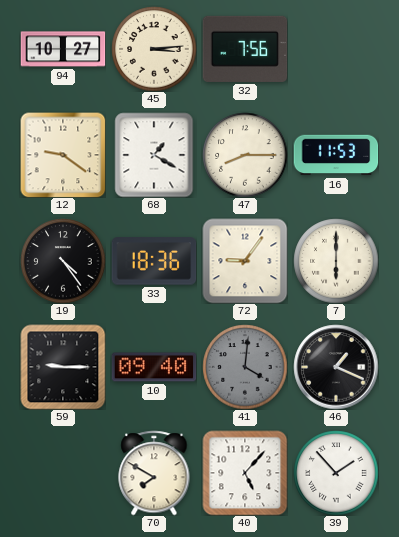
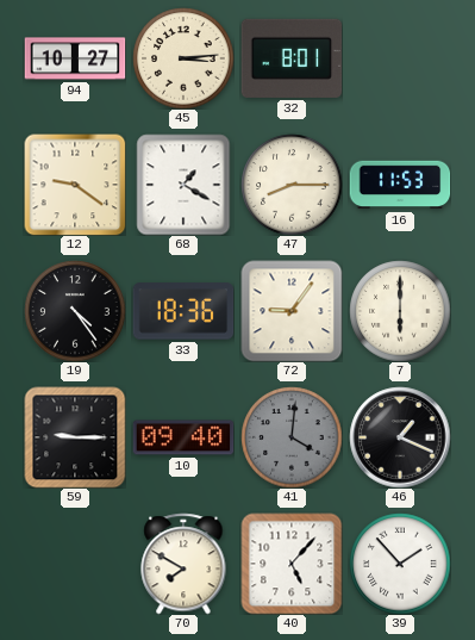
32: 7:56 -> 8:01
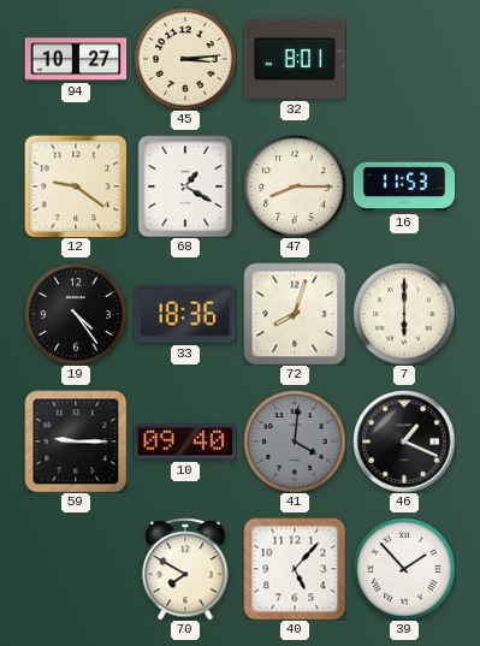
72: 9:06 -> 8:03
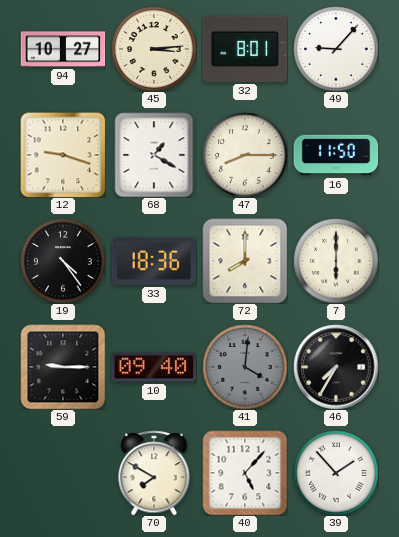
49: none -> 9:07
12: 9:21 -> 9:18
16: 11:53 -> 11:50
72: 8:03 -> 8:00
46: 1:19 -> 7:35
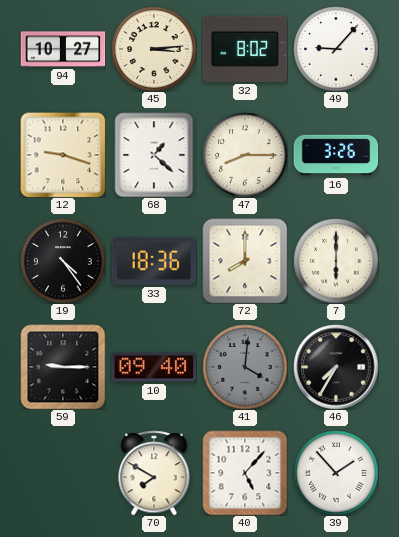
32: 8:01 -> 8:02
68: 1:20 -> 1:22
16: 11:50 -> 3:26
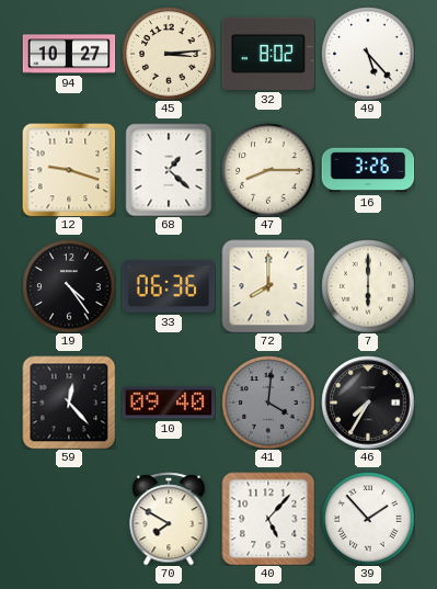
49: 9:07 -> 5:23
33: 18:36 -> 06:36
59: 9:15 -> 12:23
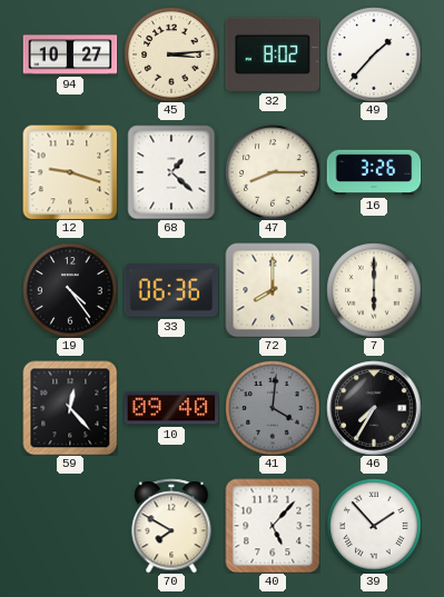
49: 5:23 -> 1:37
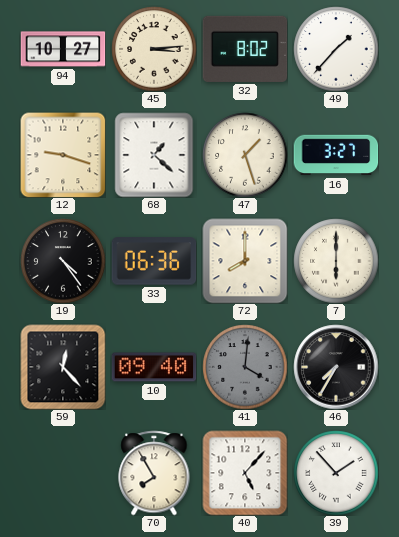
47: 8:15 -> 1:27
16: 3:26 -> 3:27
70: 7:50 -> 7:55
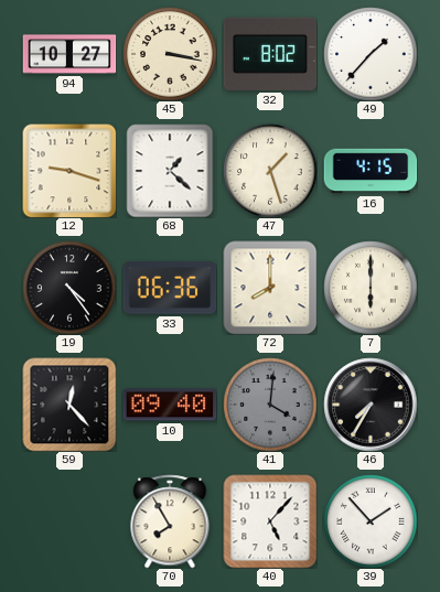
45: 3:14 -> 3:17
16: 3:27 -> 4:15
